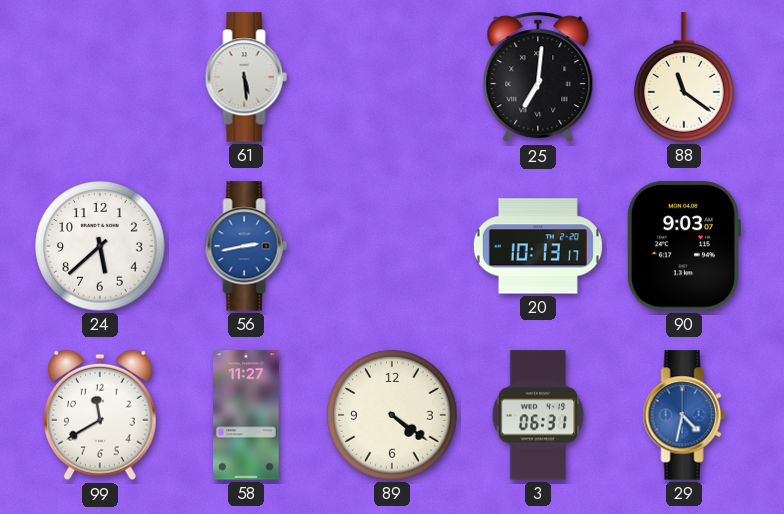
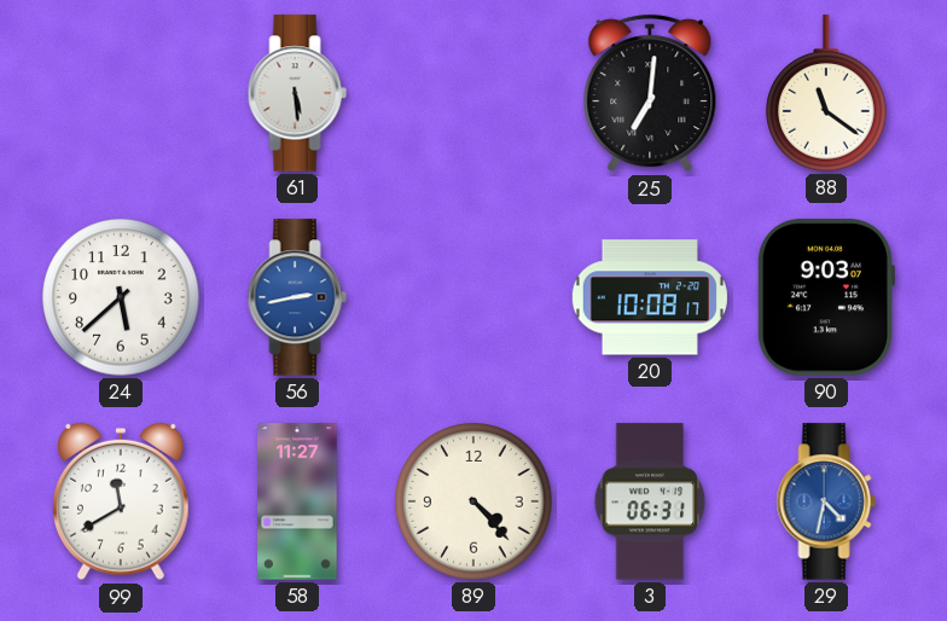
20: 10:13 -> 10:08
89: 4:21 -> 4:23
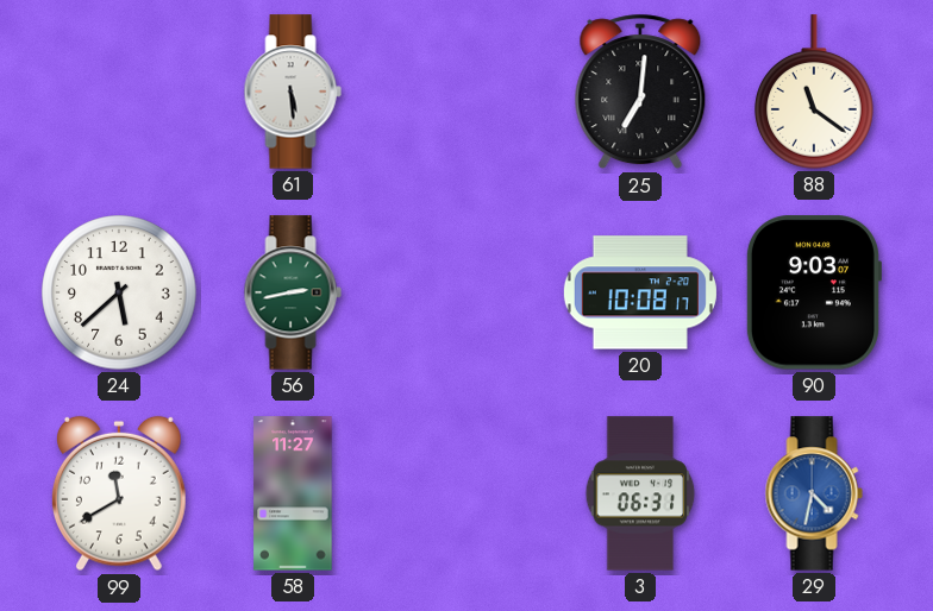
56 dial: blue -> green
89: 4:23 -> none
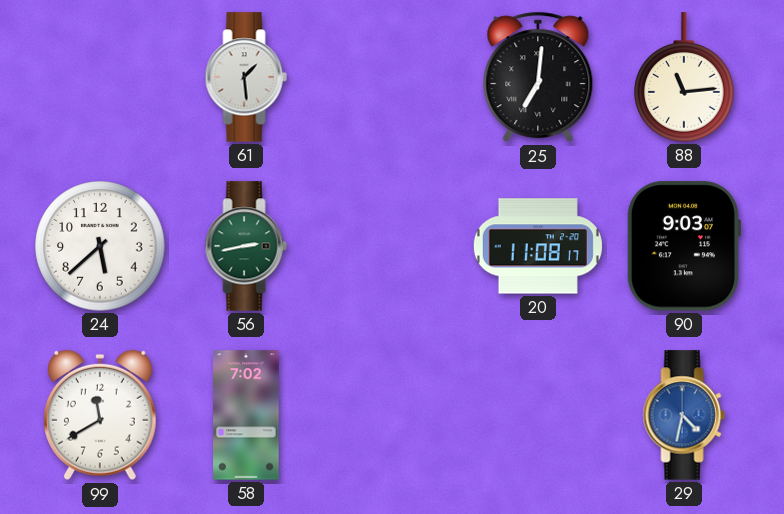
61: 5:29 -> 1:29
88: 11:21 -> 11:14
20: 10:08 -> 11:08
58: 11:27 -> 7:02
3: 06:31 -> none
